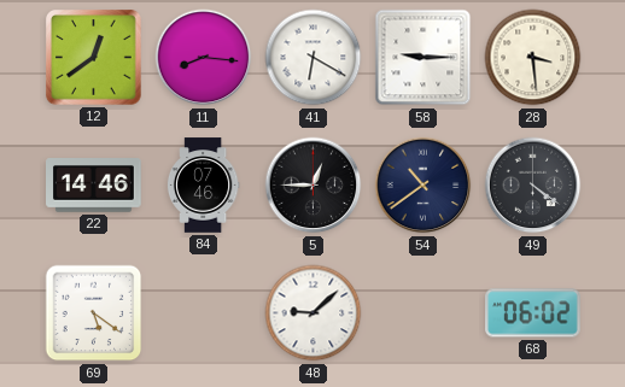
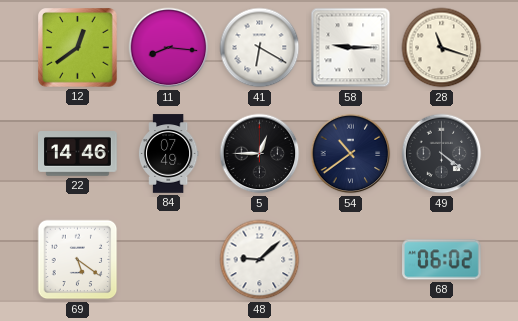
28: 3:29 -> 11:18
84: 07:46 -> 07:49
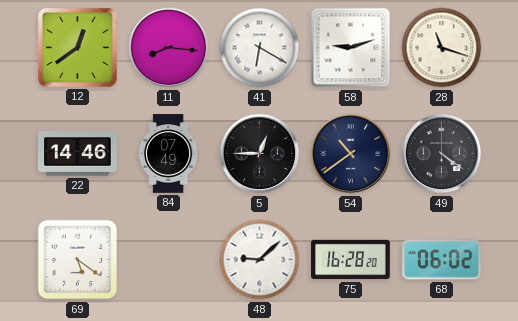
58: 9:15 -> 9:12
75: none -> 16:28
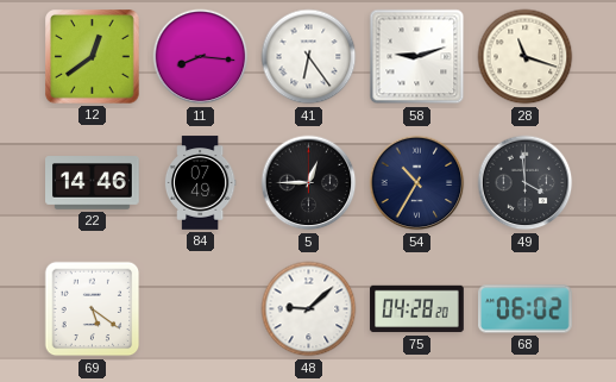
41: 6:20 -> 6:24
54: 10:39 -> 10:35
49: 4:21 -> 3:59
75: 16:28 -> 04:28
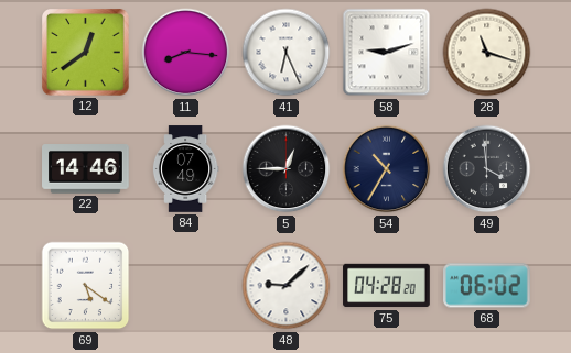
41: 6:24 -> 6:26
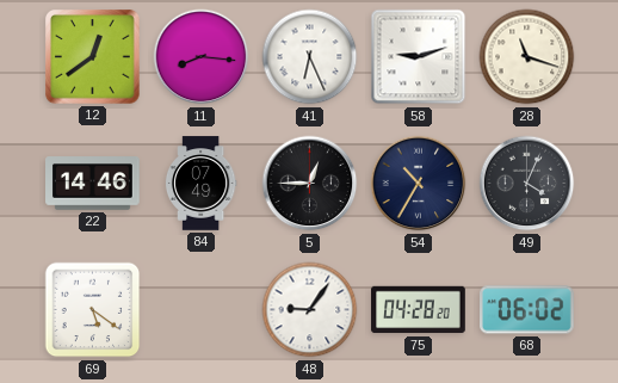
49: 3:59 -> 4:04
48: 9:08 -> 9:06
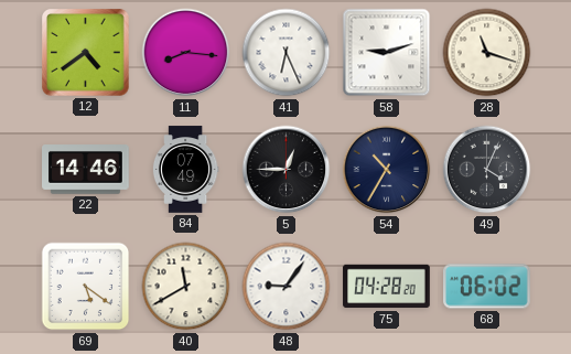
12: 12:39 -> 4:39
40: none -> 11:40
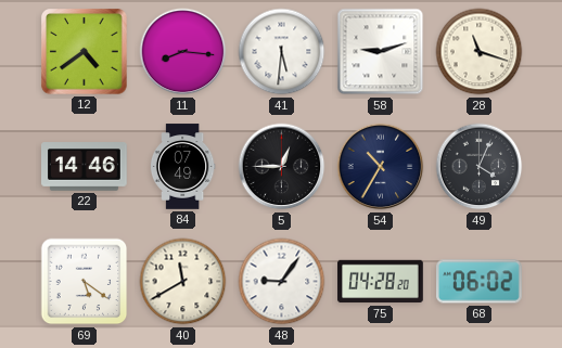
41: 6:26 -> 5:31
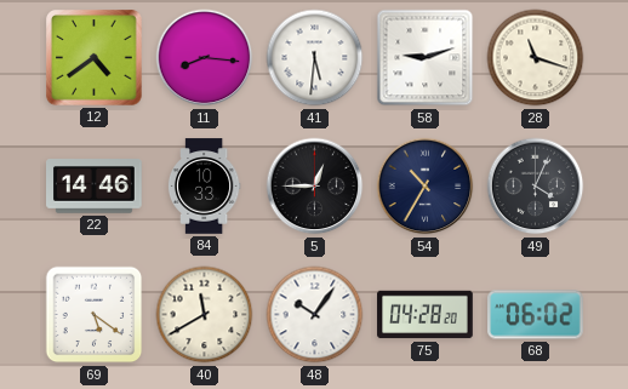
84: 07:49 -> 10:33
48: 9:06 -> 10:06
